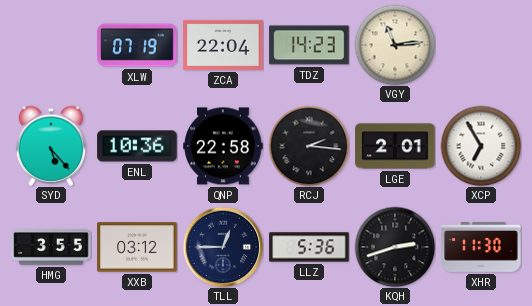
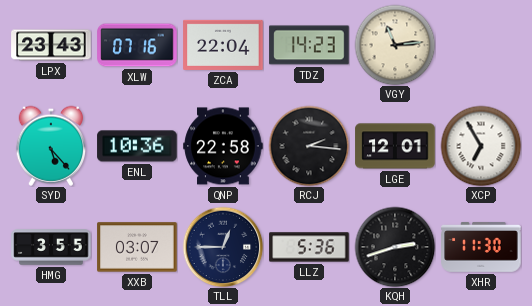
LPX: none -> 23:43
XLW: 07:19 -> 07:16
LGE: 2:01 -> 12:01
XXB: 03:12 -> 03:07
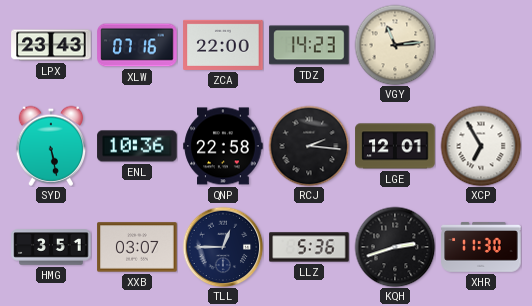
ZCA: 22:04 -> 22:00
SYD: 5:23 -> 5:28
HMG: 3:55 -> 3:51
